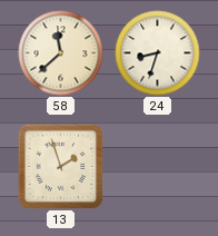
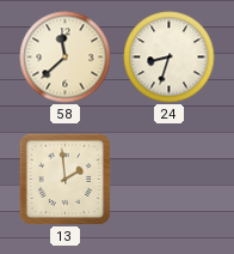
13: 1:57 -> 1:59
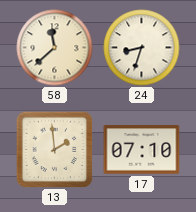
17: none -> 07:10
